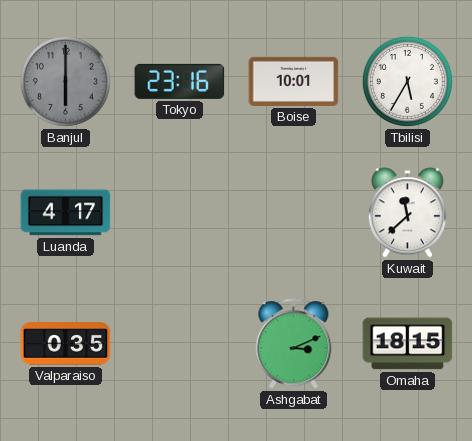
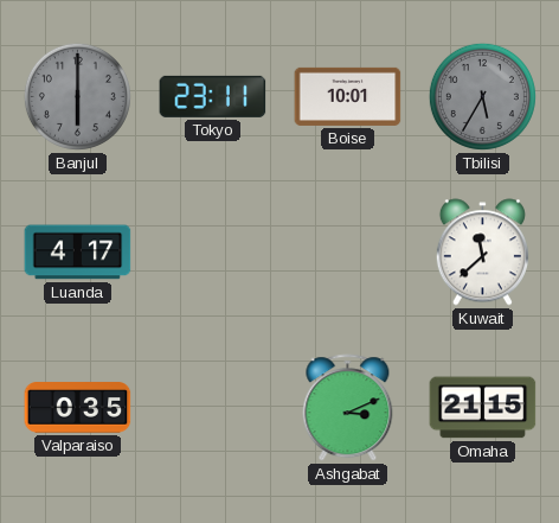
Tokyo: 23:16 -> 23:11
Tbilisi dial: white -> grey
Omaha: 18:15 -> 21:15
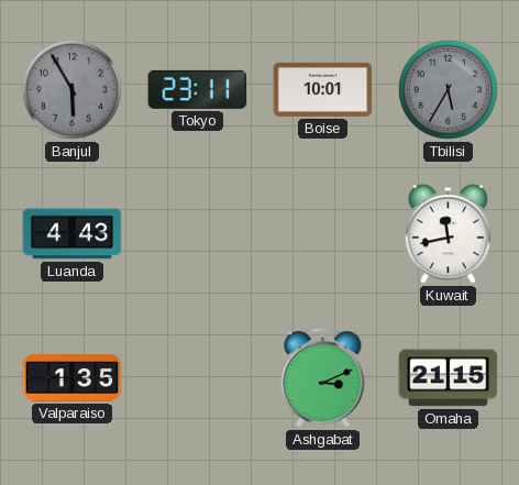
Banjul: 6:00 -> 5:55
Luanda: 4:17 -> 4:43
Kuwait: 11:38 -> 11:43
Valparaiso: 0:35 -> 1:35
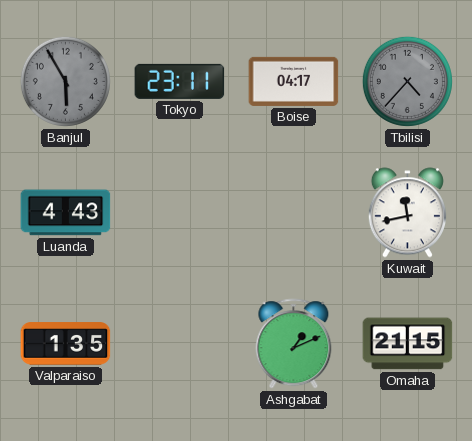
Boise: 10:01 -> 04:17
Tbilisi: 5:35 -> 4:37
Ashgabat: 3:11 -> 1:11
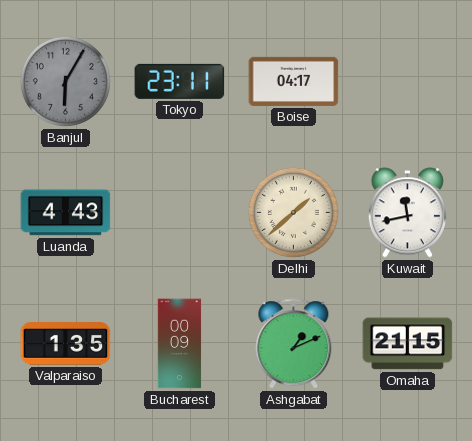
Banjul: 5:55 -> 6:05
Tbilisi: 4:37 -> none
Delhi: none -> 1:38
Bucharest: none -> 00:09
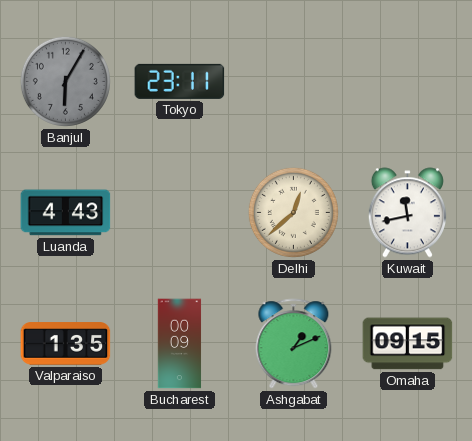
Boise: 04:17 -> none
Delhi: 1:38 -> 12:38
Omaha: 21:15 -> 09:15
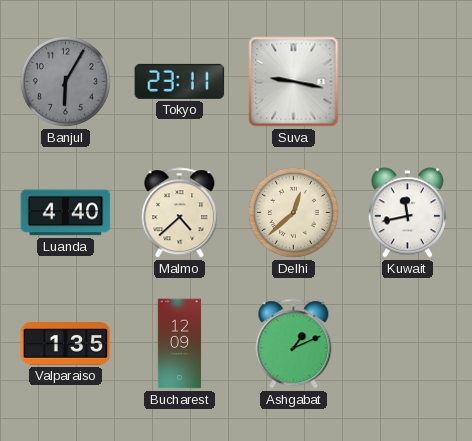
Suva: none -> 9:17
Luanda: 4:43 -> 4:40
Malmo: none -> 4:38
Bucharest: 00:09 -> 12:09
Omaha: 09:15 -> none
